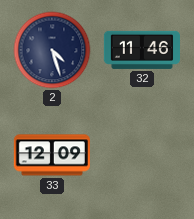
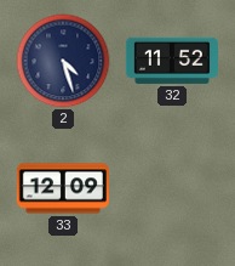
32: 11:46 -> 11:52
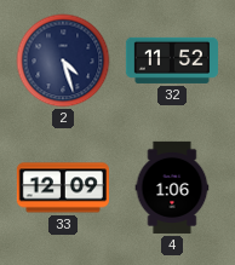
4: none -> 1:06
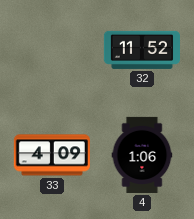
2: 4:27 -> none
33: 12:09 -> 4:09
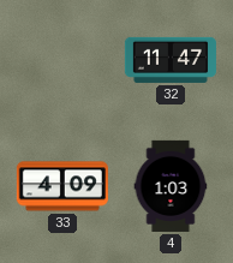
32: 11:52 -> 11:47
4: 1:06 -> 1:03
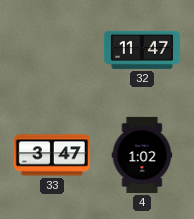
33: 4:09 -> 3:47
4: 1:03 -> 1:02
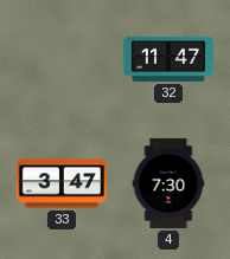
4: 1:02 -> 7:30
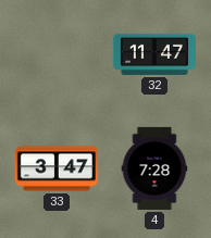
4: 7:30 -> 7:28
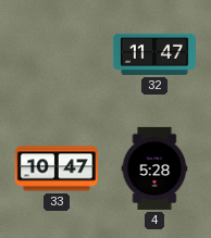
33: 3:47 -> 10:47
4: 7:28 -> 5:28
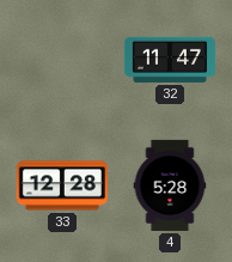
33: 10:47 -> 12:28
